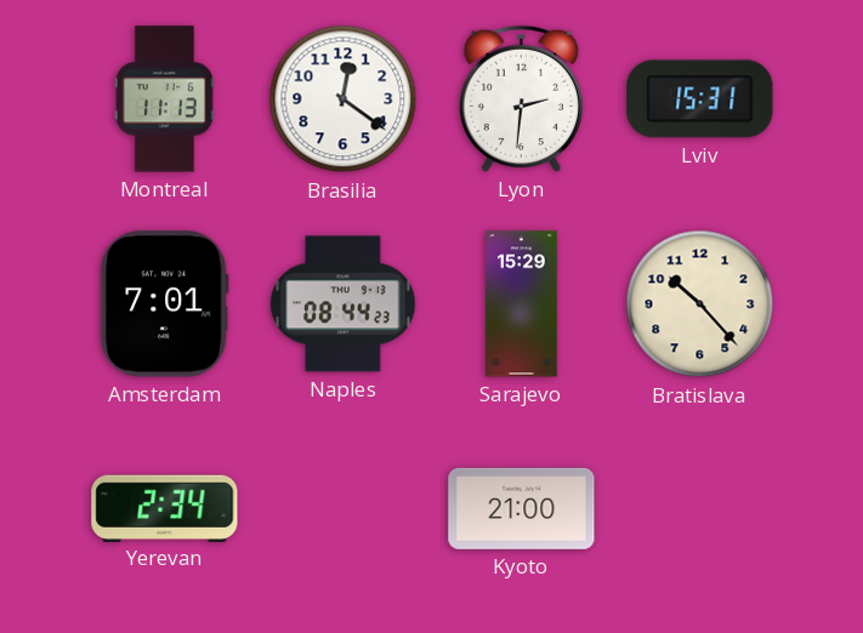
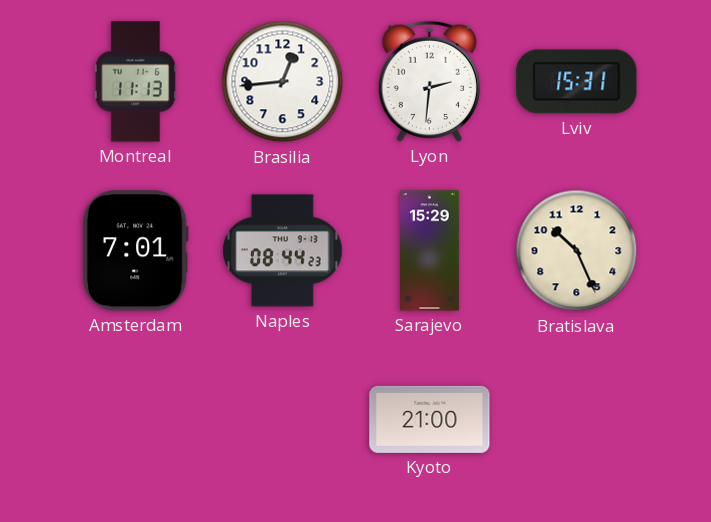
Brasilia: 12:21 -> 12:44
Bratislava: 10:23 -> 10:26
Yerevan: 2:34 -> none
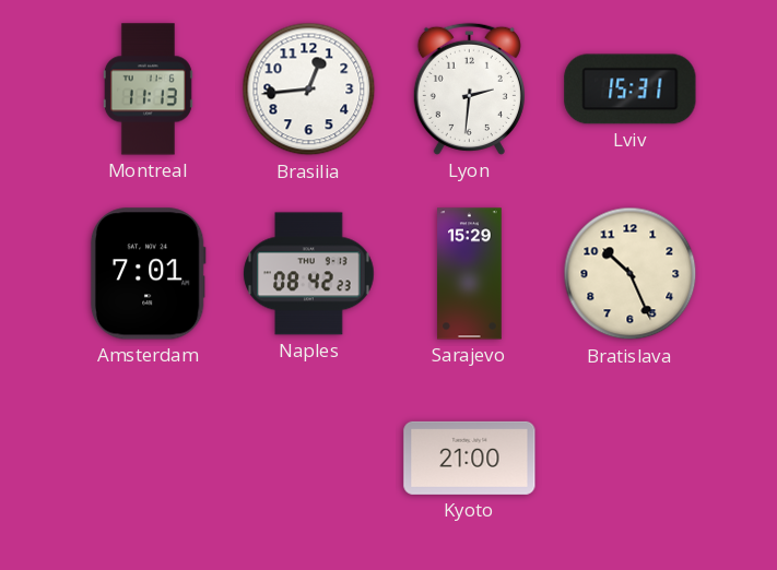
Naples: 08:44 -> 08:42
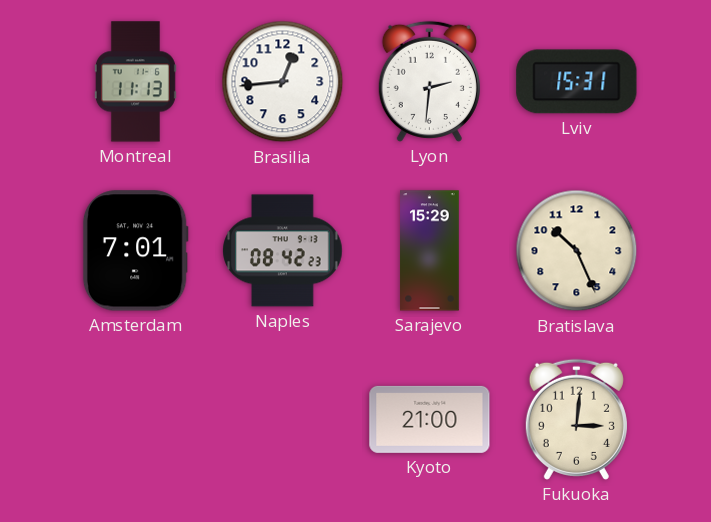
Fukuoka: none -> 3:01
